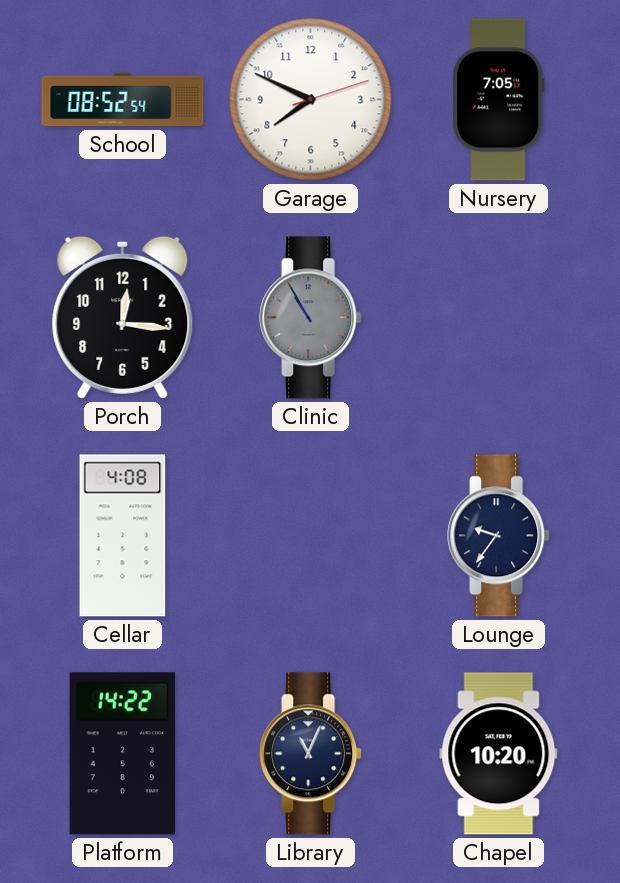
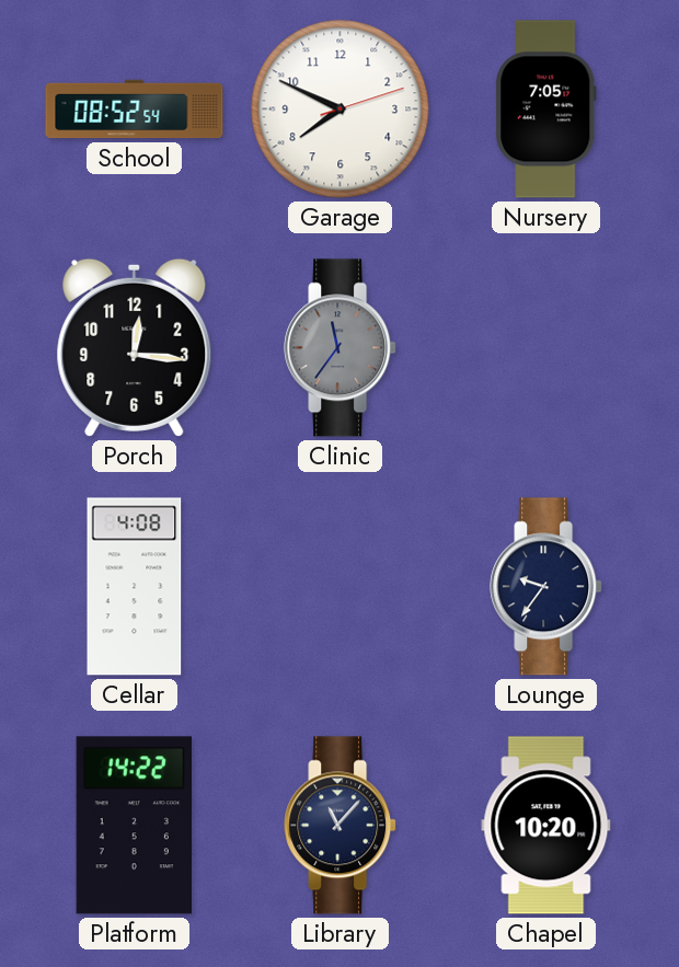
Clinic: 10:55 -> 11:36
Library: 11:04 -> 11:07
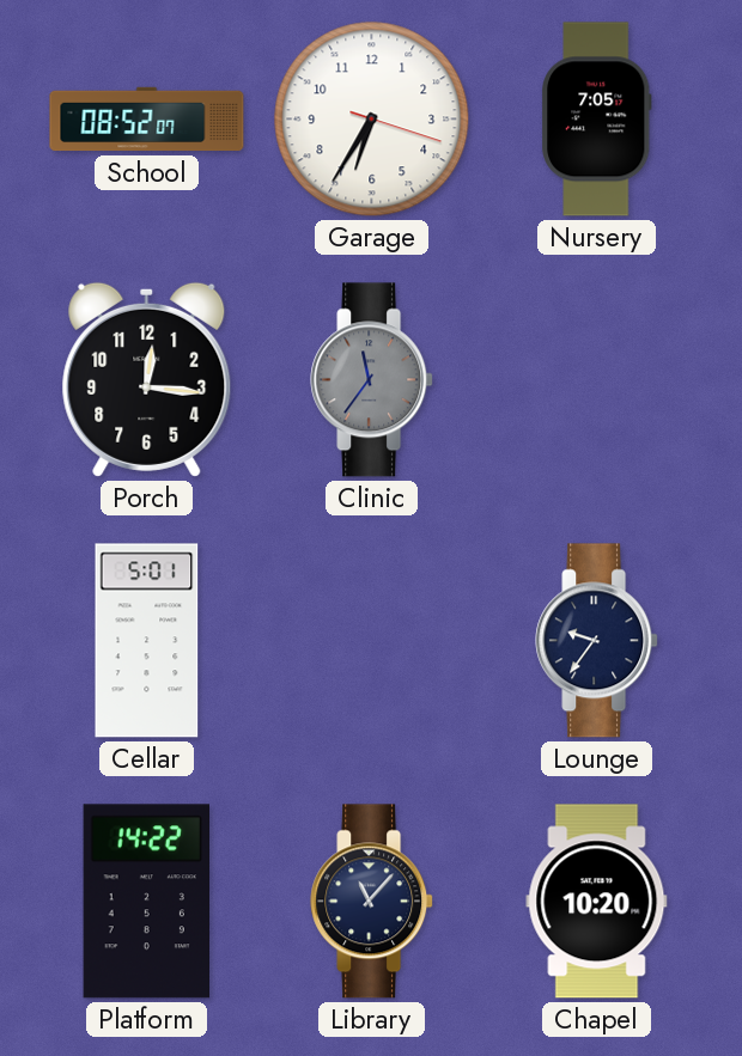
School: 08:52:54 -> 08:52:07
Garage: 7:49 -> 6:35
Cellar: 4:08 -> 5:01
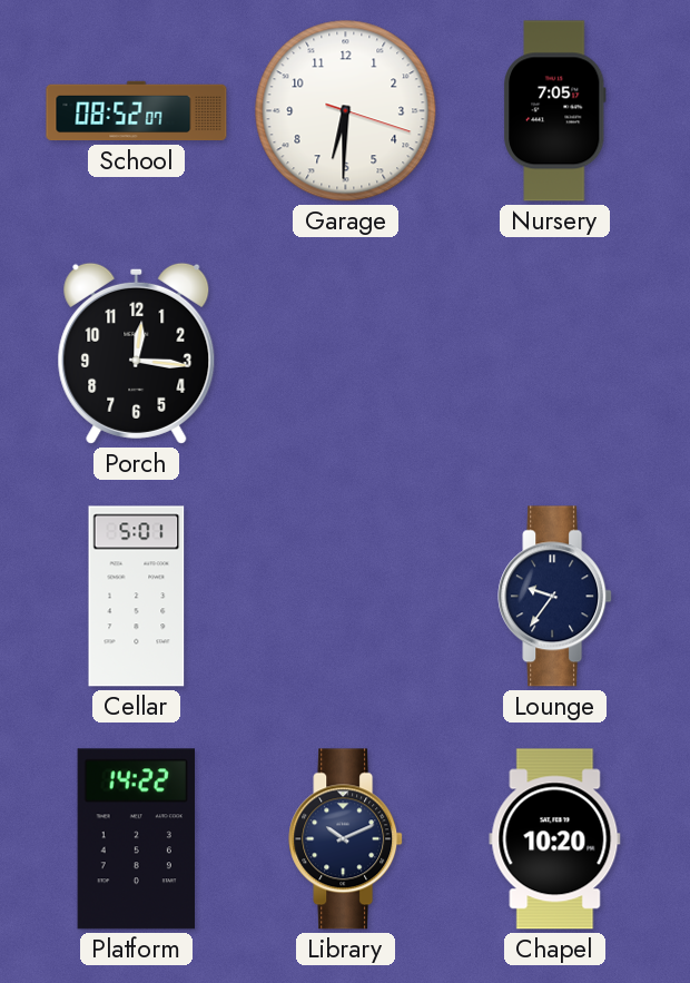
Garage: 6:35 -> 6:30
Clinic: 11:36 -> none
Library: 11:07 -> 10:11
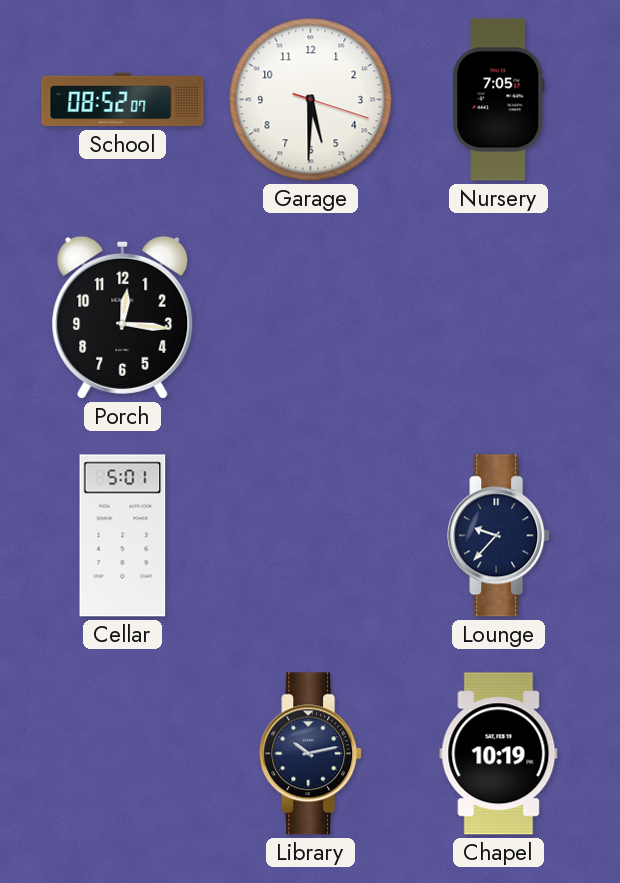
Garage: 6:30 -> 5:30
Lounge: 9:36 -> 9:37
Platform: 14:22 -> none
Library: 10:11 -> 10:13
Chapel: 10:20 -> 10:19
